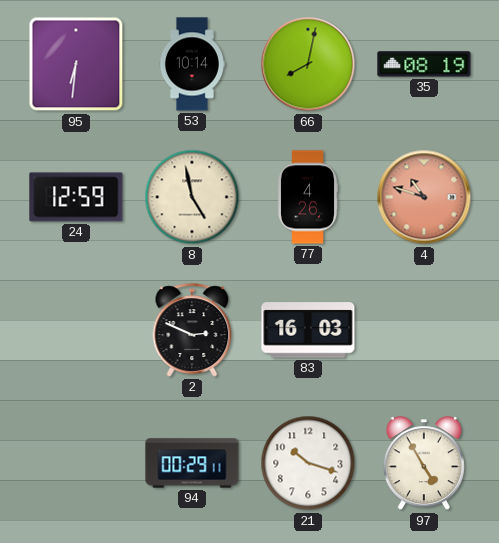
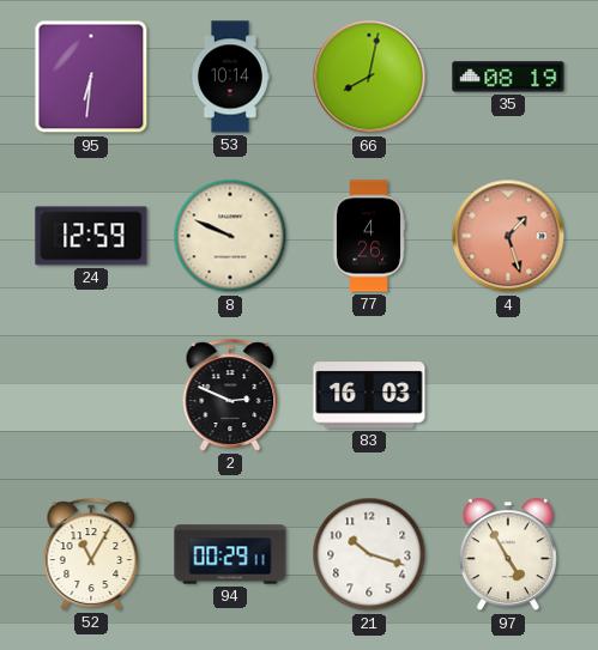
8: 4:58 -> 9:49
4: 10:48 -> 1:27
52: none -> 11:05
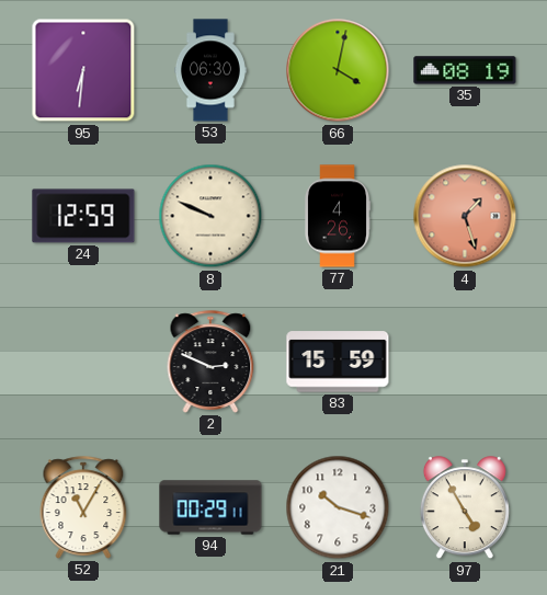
53: 10:14 -> 06:30
66: 8:02 -> 4:02
83: 16:03 -> 15:59
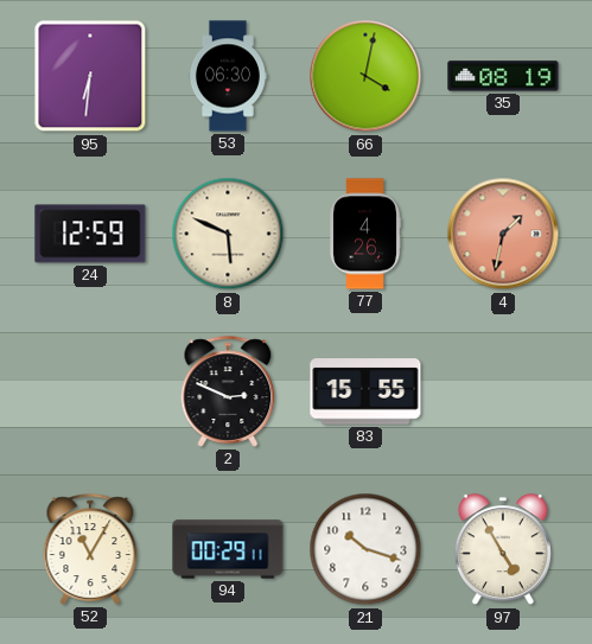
8: 9:49 -> 5:49
4: 1:27 -> 1:32
83: 15:59 -> 15:55
